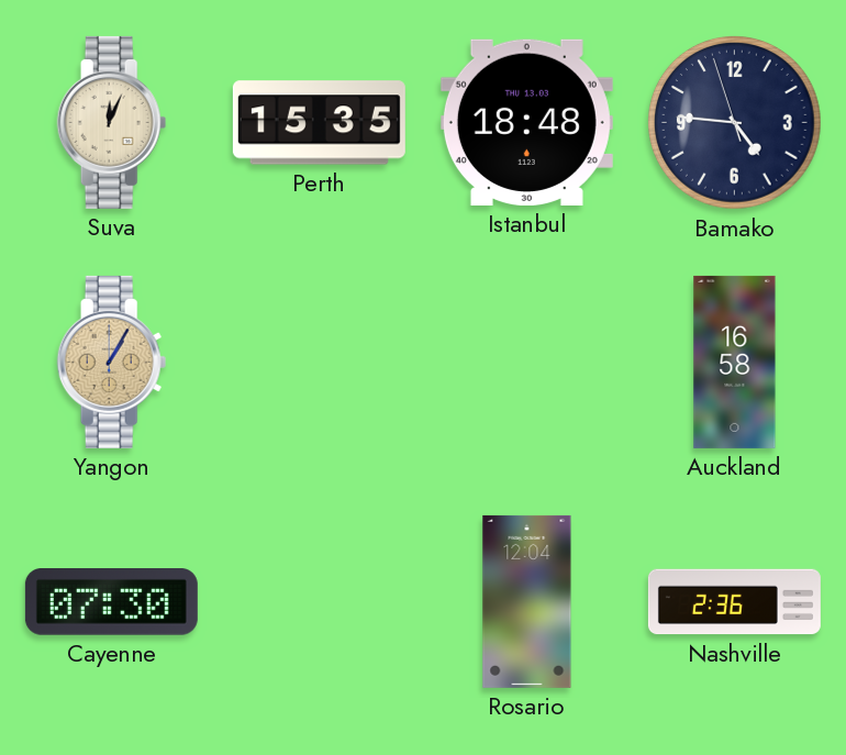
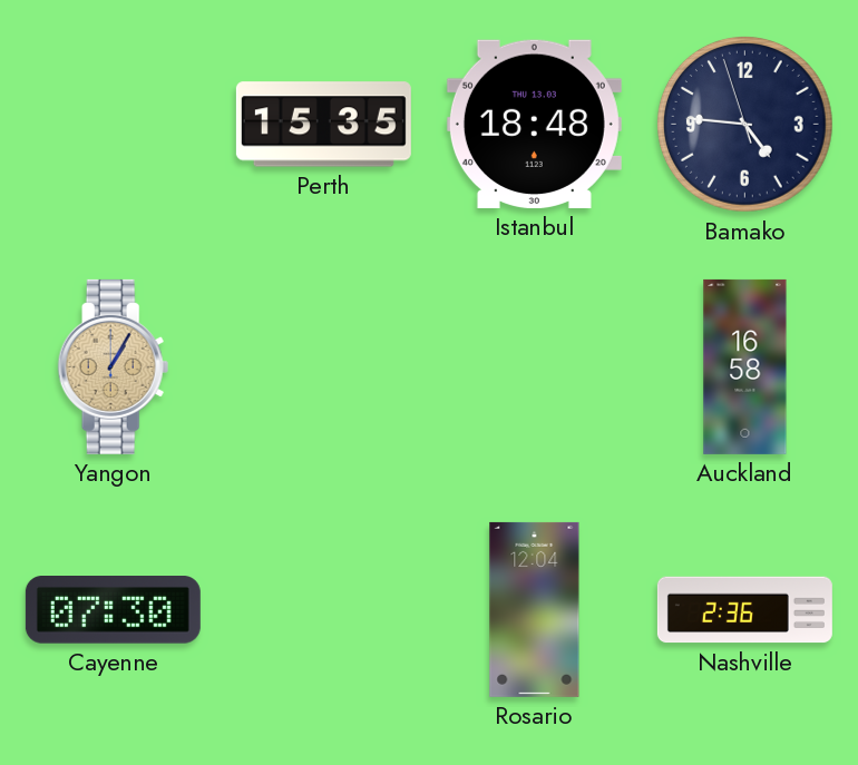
Suva: 12:04 -> none
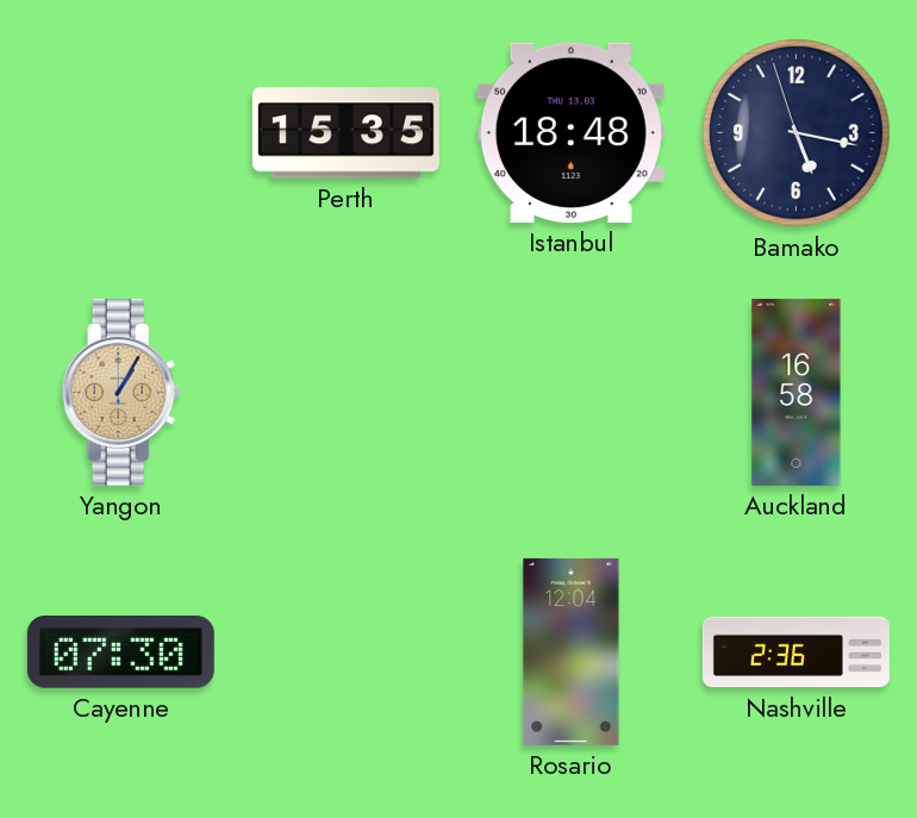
Bamako: 4:45 -> 5:16
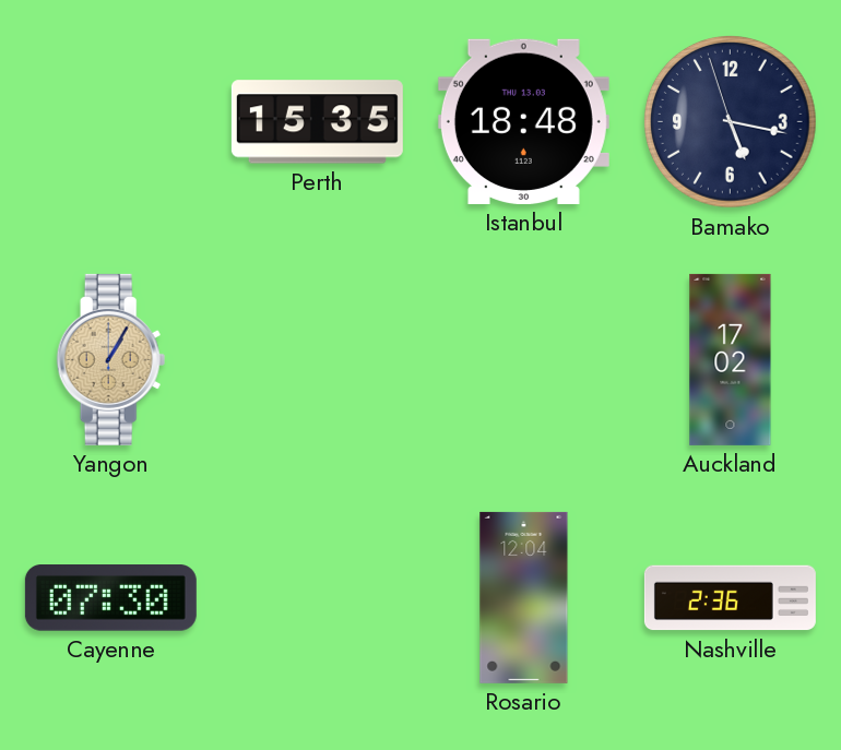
Auckland: 16:58 -> 17:02
